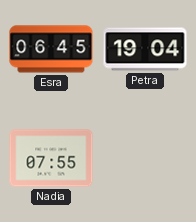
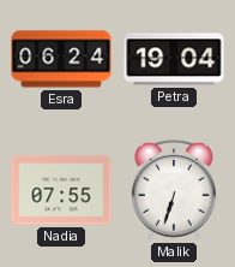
Esra: 06:45 -> 06:24
Malik: none -> 6:33
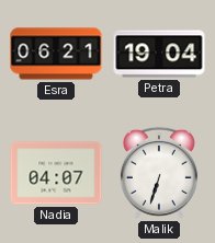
Esra: 06:24 -> 06:21
Nadia: 07:55 -> 04:07
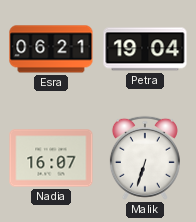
Nadia: 04:07 -> 16:07
